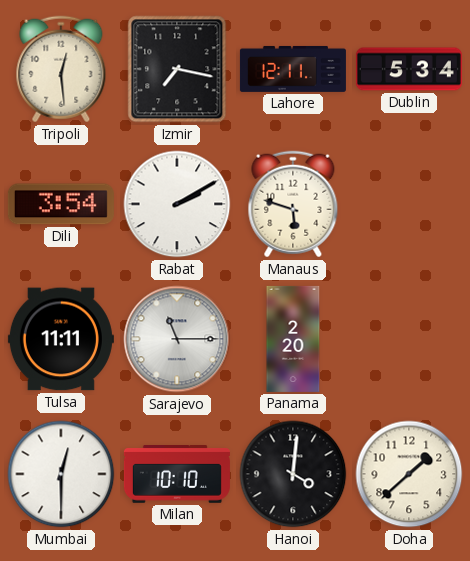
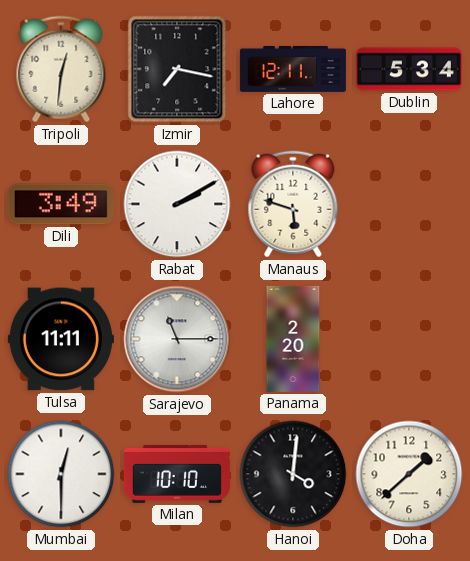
Tripoli: 12:29 -> 12:31
Dili: 3:54 -> 3:49
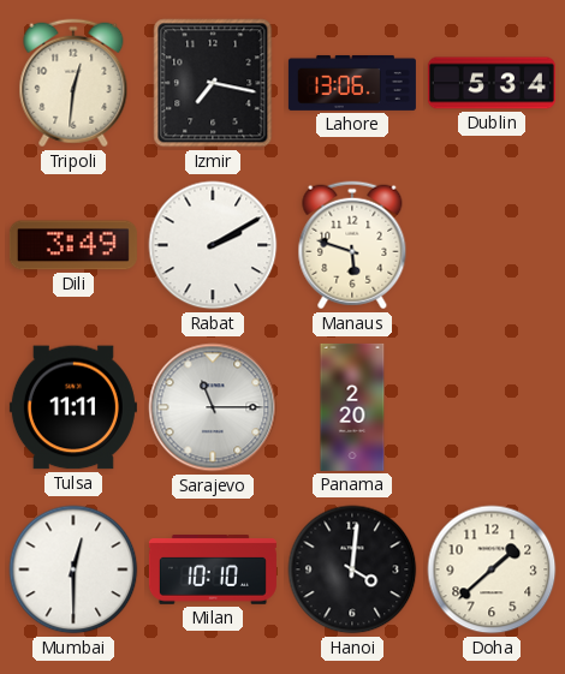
Lahore: 12:11 -> 13:06
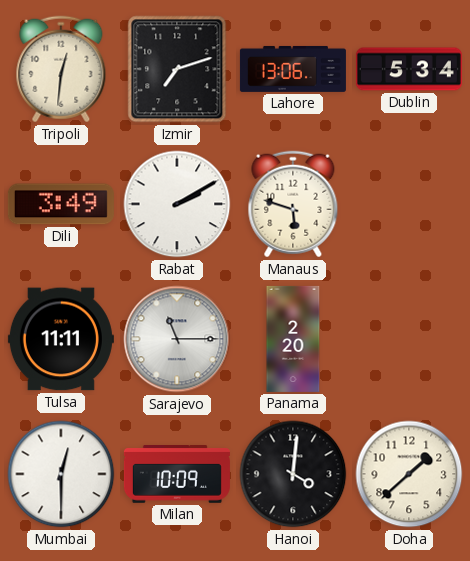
Izmir: 7:17 -> 7:12
Milan: 10:10 -> 10:09
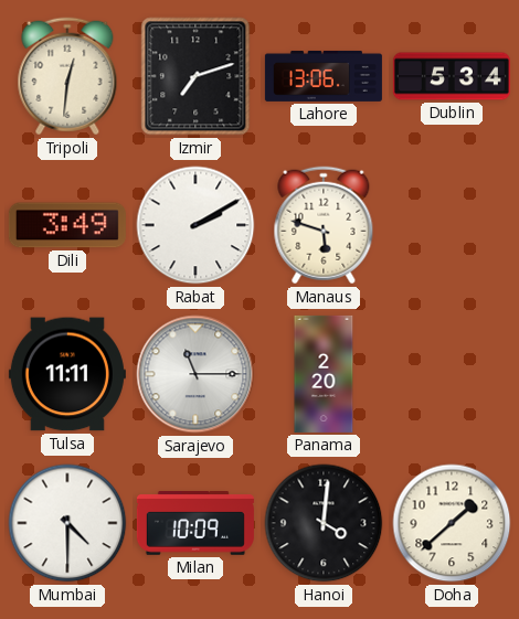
Mumbai: 12:30 -> 4:30
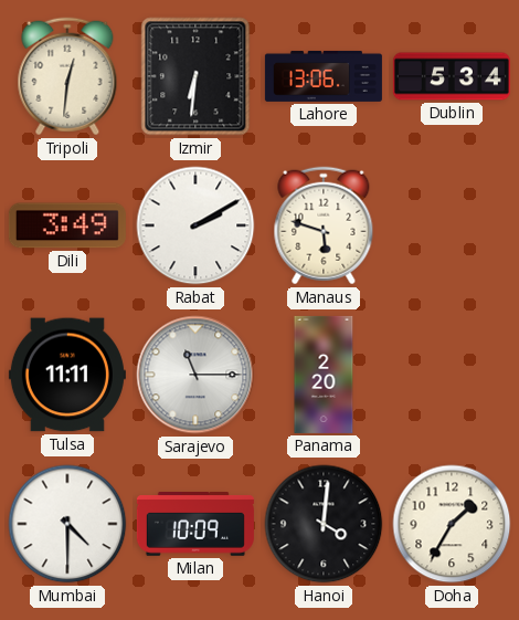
Izmir: 7:12 -> 6:31
Doha: 1:38 -> 1:35
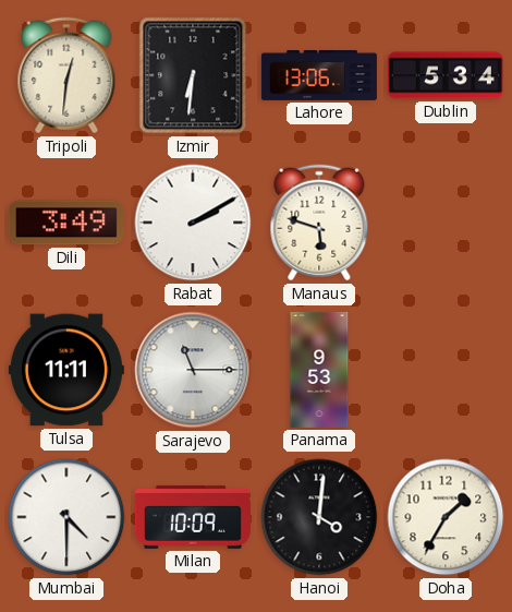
Panama: 2:20 -> 9:53
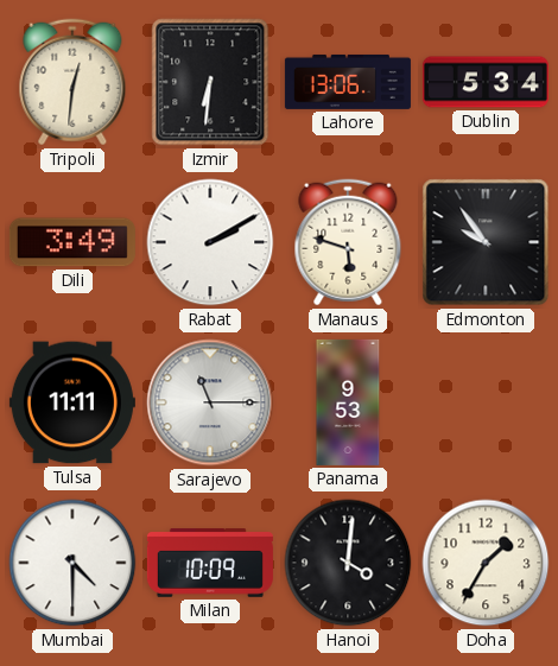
Edmonton: none -> 9:54
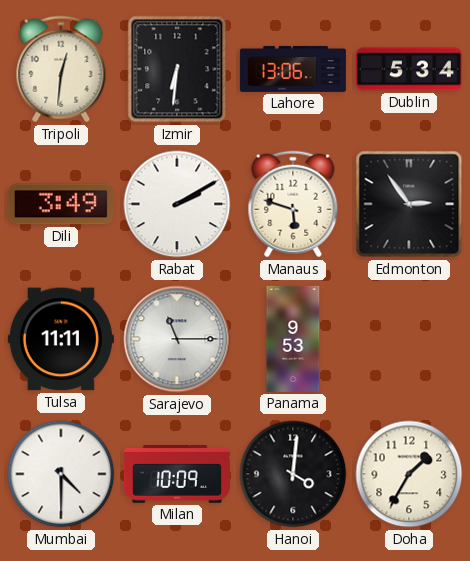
Edmonton: 9:54 -> 2:54
